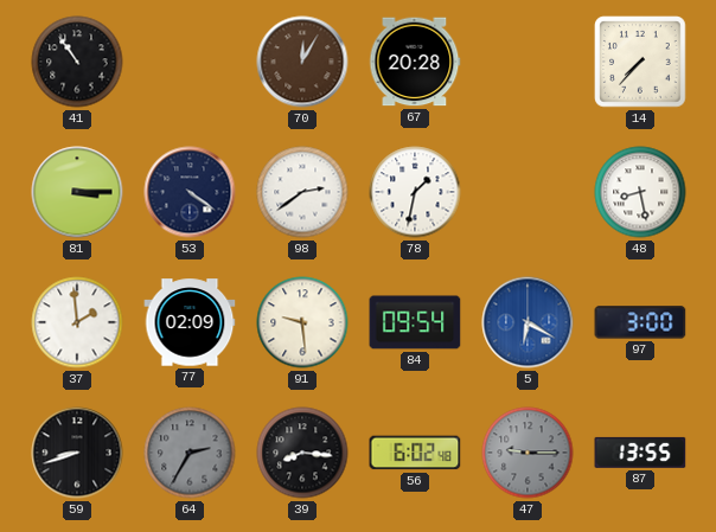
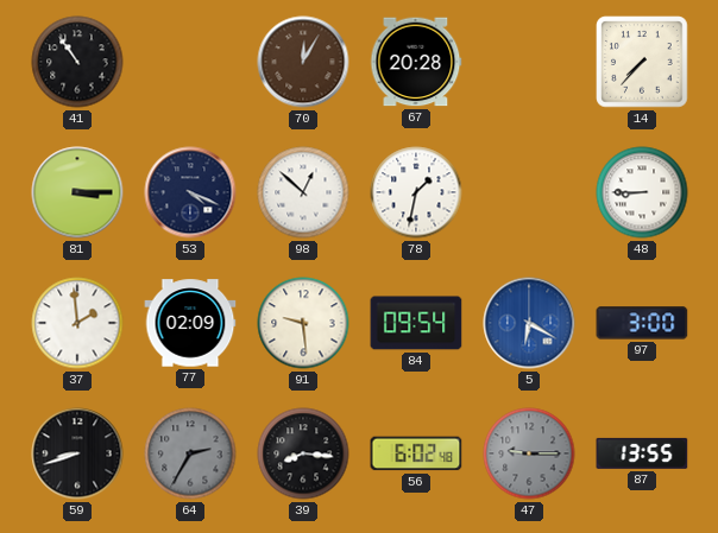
53: 4:21 -> 4:19
98: 2:39 -> 12:52
48: 8:28 -> 8:45
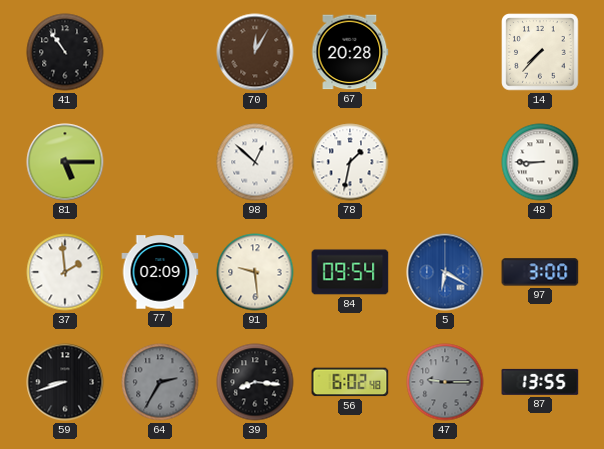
81: 3:15 -> 5:15
53: 4:19 -> none
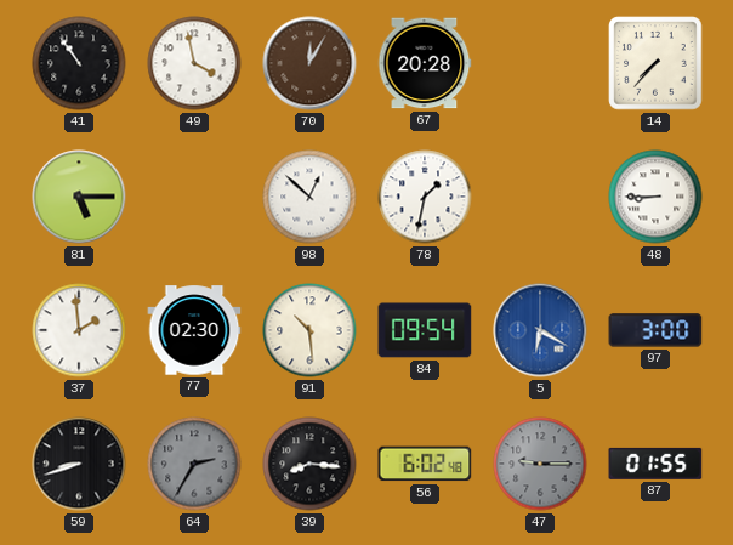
49: none -> 3:58
77: 02:09 -> 02:30
91: 9:29 -> 10:29
87: 13:55 -> 01:55
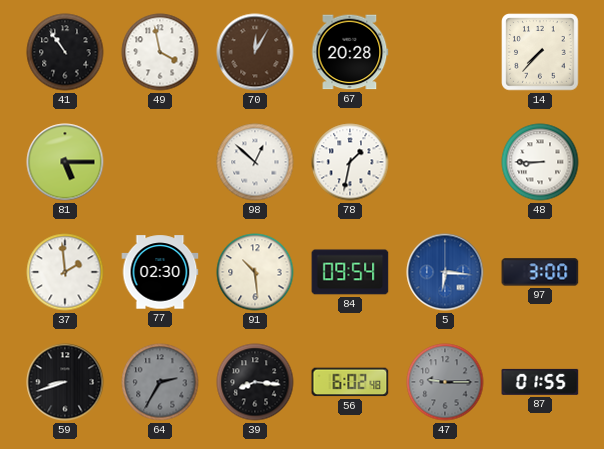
5: 6:20 -> 6:16
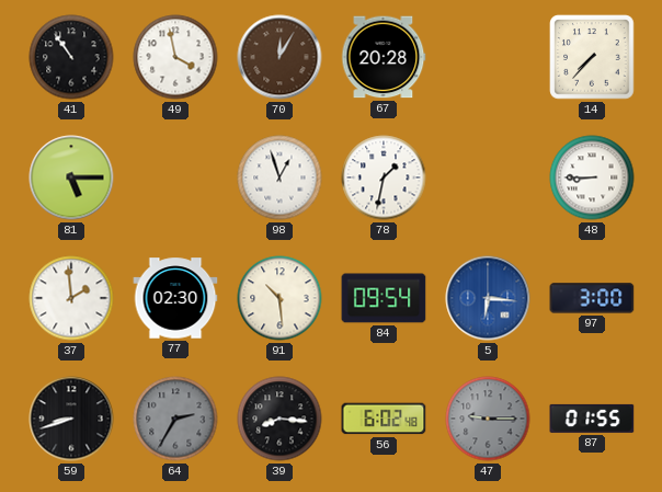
98: 12:52 -> 12:57
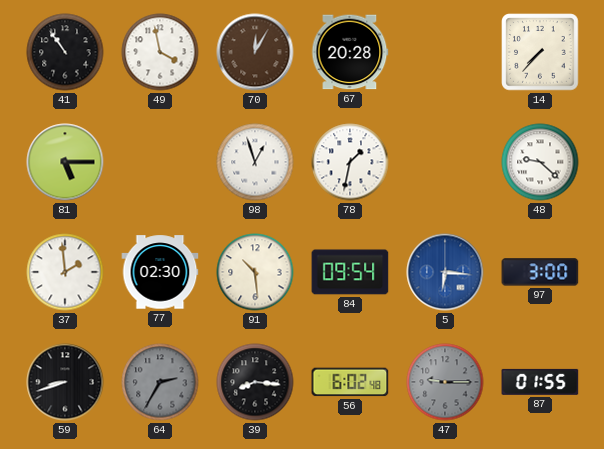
48: 8:45 -> 9:22
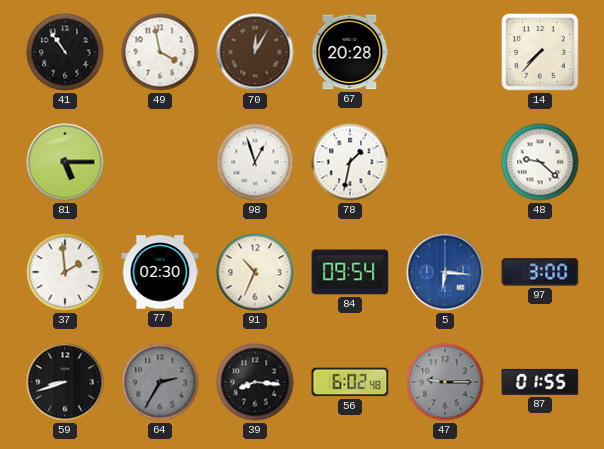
91: 10:29 -> 10:34
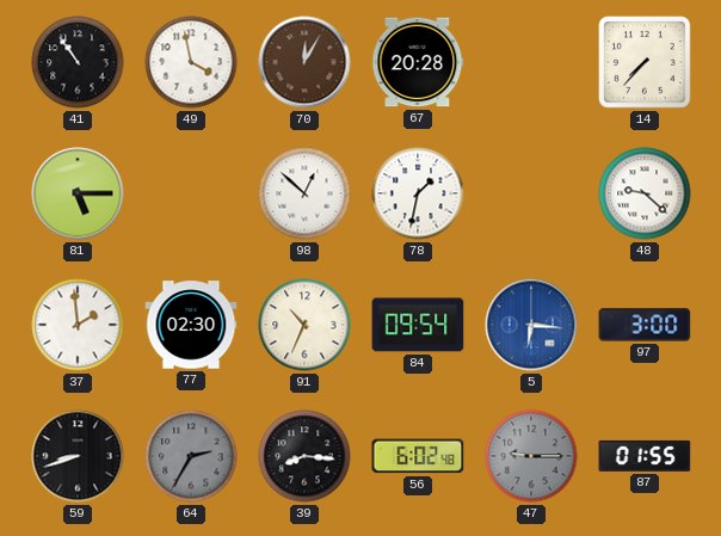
98: 12:57 -> 12:52
